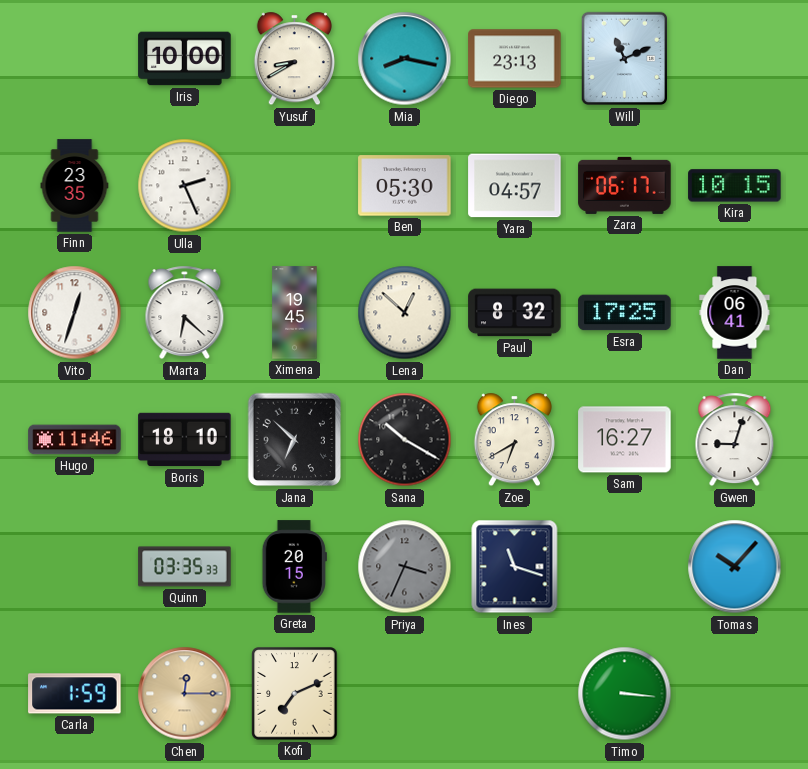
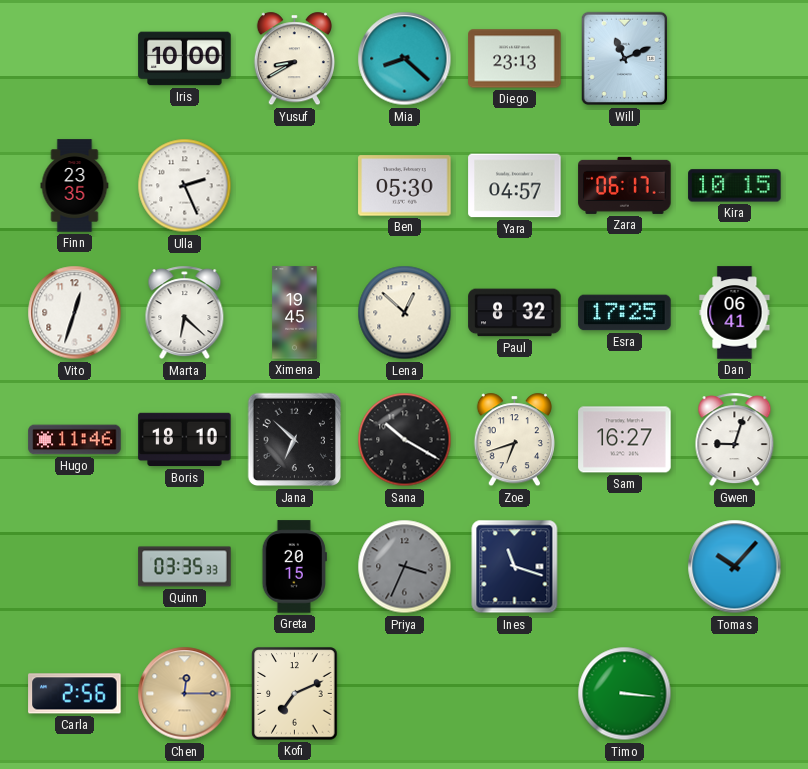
Mia: 8:17 -> 8:22
Zoe: 6:40 -> 6:42
Carla: 1:59 -> 2:56
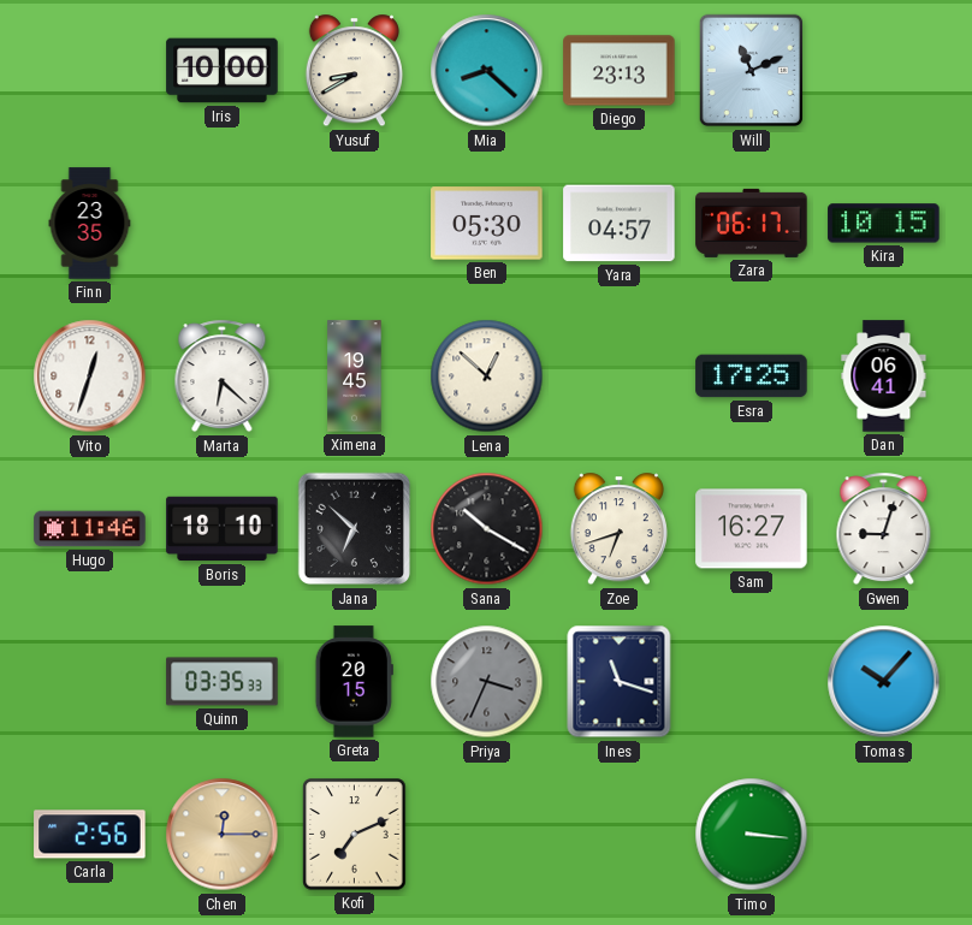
Ulla: 2:26 -> none
Paul: 8:32 -> none
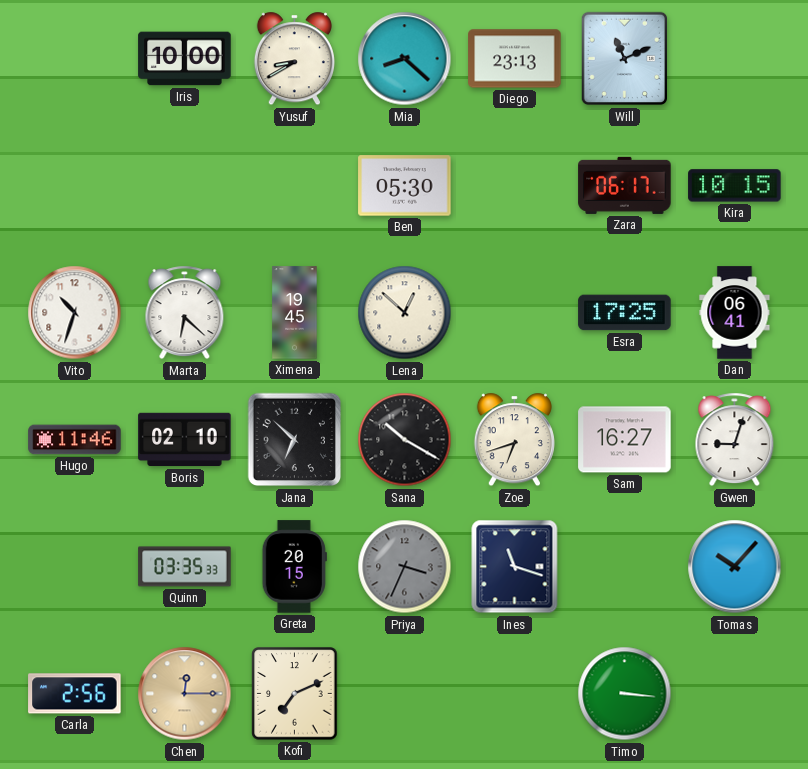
Finn: 23:35 -> none
Yara: 04:57 -> none
Vito: 12:33 -> 10:33
Boris: 18:10 -> 02:10
